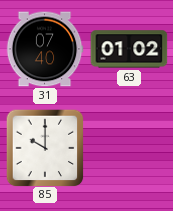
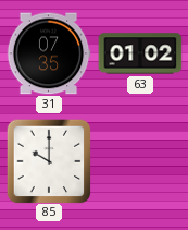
31: 07:40 -> 07:35
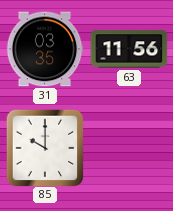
31: 07:35 -> 03:35
63: 01:02 -> 11:56
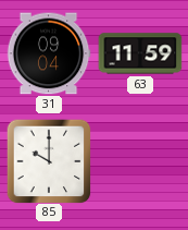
31: 03:35 -> 09:04
63: 11:56 -> 11:59
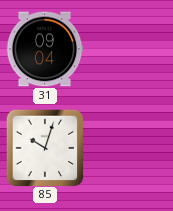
63: 11:59 -> none
85: 10:00 -> 10:03
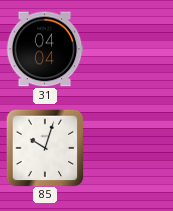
31: 09:04 -> 04:04
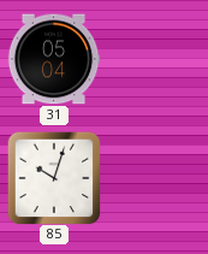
31: 04:04 -> 05:04
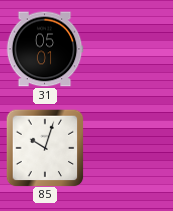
31: 05:04 -> 05:01
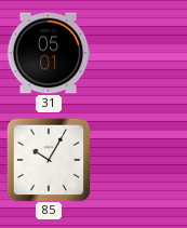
85: 10:03 -> 10:05
